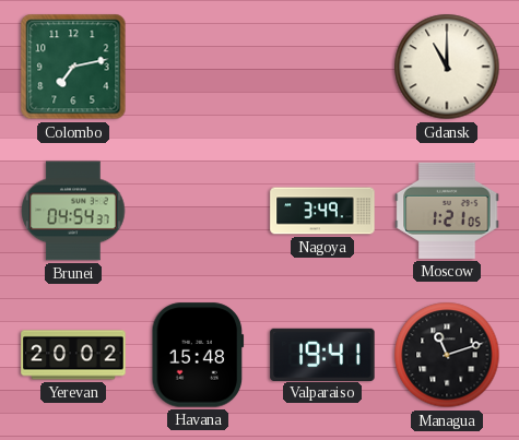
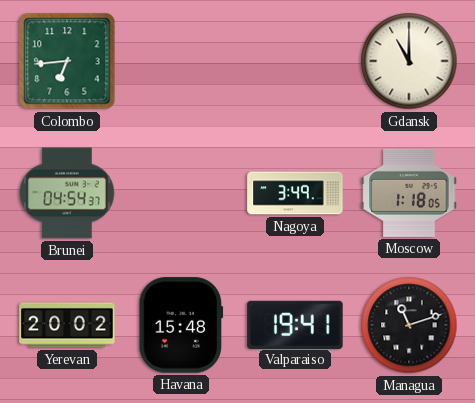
Colombo: 7:13 -> 6:44
Moscow: 1:21 -> 1:18
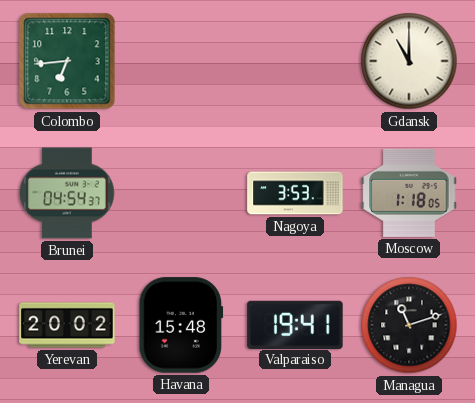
Nagoya: 3:49 -> 3:53
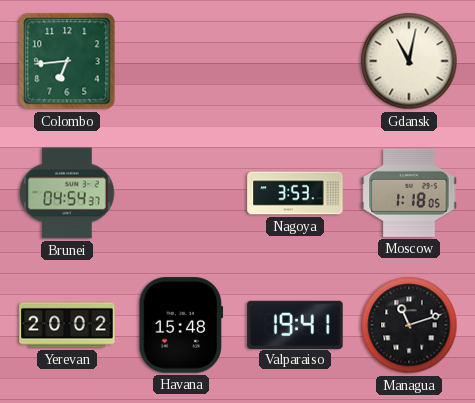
Gdansk: 11:00 -> 11:02
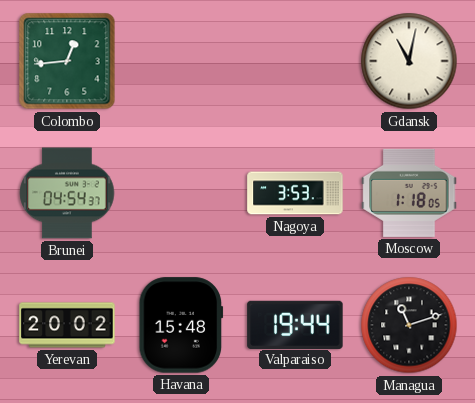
Colombo: 6:44 -> 12:44
Valparaiso: 19:41 -> 19:44
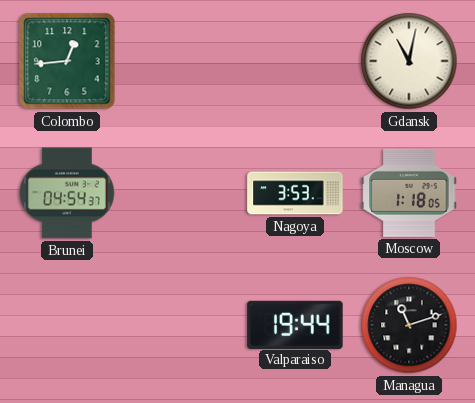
Yerevan: 20:02 -> none
Havana: 15:48 -> none
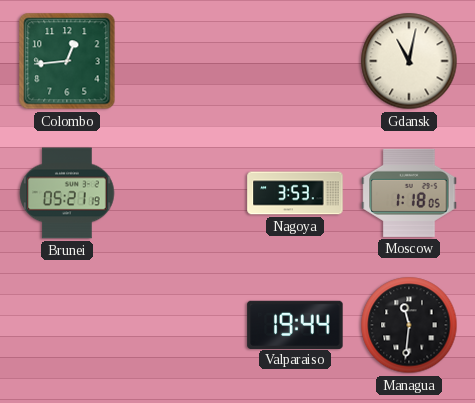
Brunei: 04:54 -> 05:21
Managua: 11:12 -> 11:31
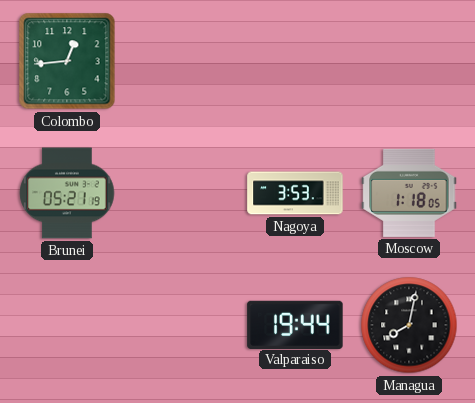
Gdansk: 11:02 -> none
Managua: 11:31 -> 8:02
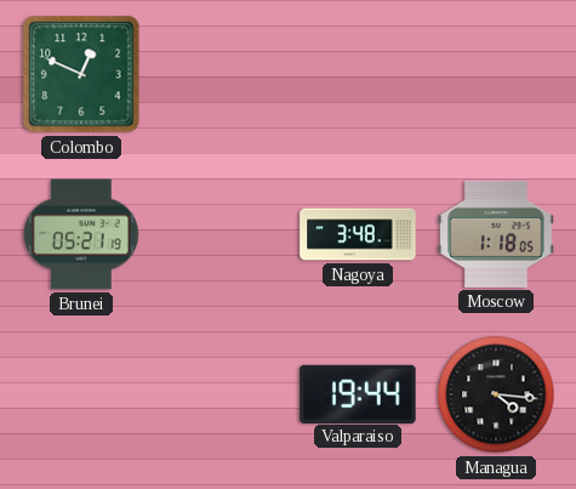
Colombo: 12:44 -> 12:49
Nagoya: 3:53 -> 3:48
Managua: 8:02 -> 4:16
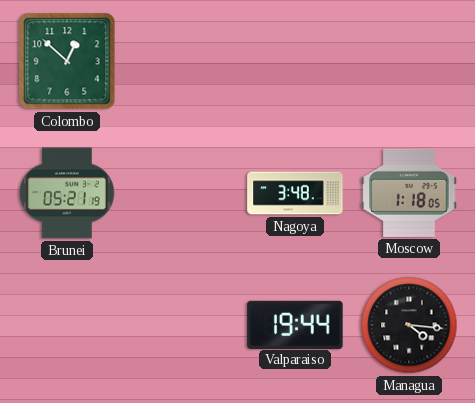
Colombo: 12:49 -> 12:52
